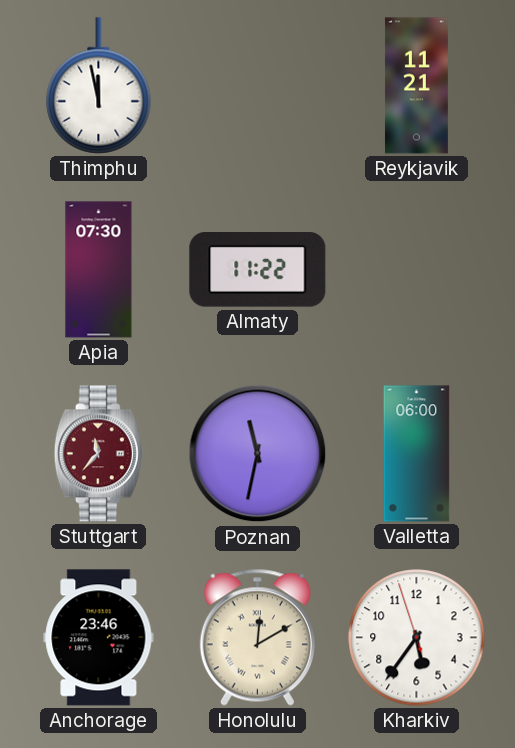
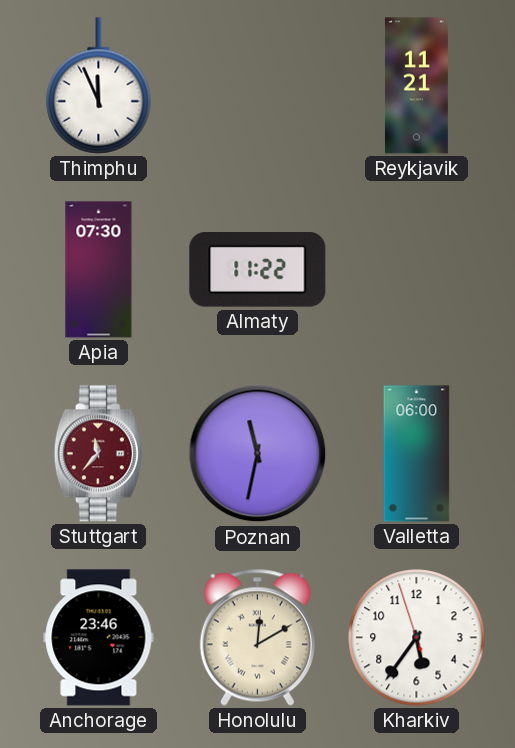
Thimphu: 11:58 -> 11:56
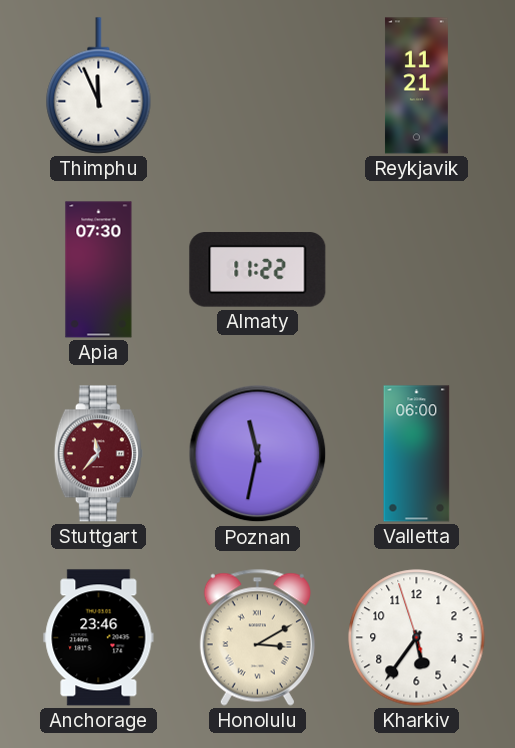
Honolulu: 12:10 -> 3:10
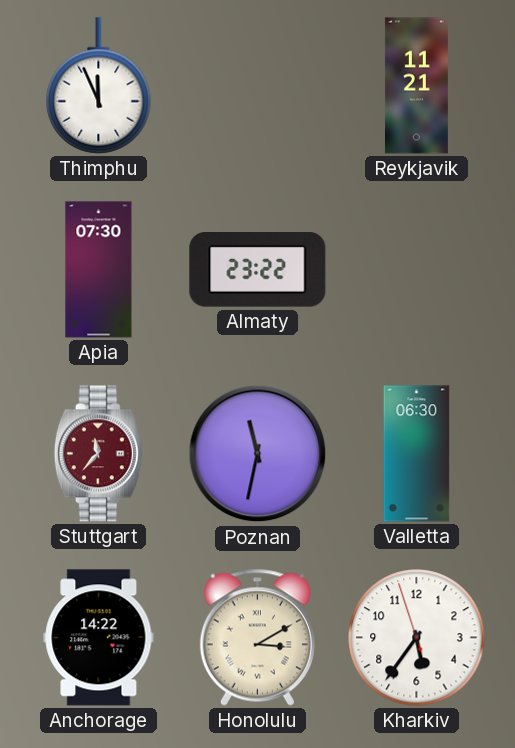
Almaty: 11:22 -> 23:22
Valletta: 06:00 -> 06:30
Anchorage: 23:46 -> 14:22
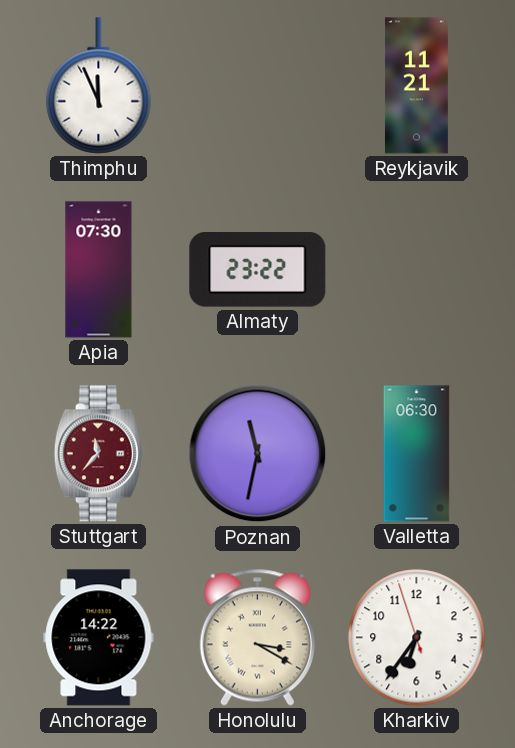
Honolulu: 3:10 -> 3:20
Kharkiv: 5:35 -> 6:35
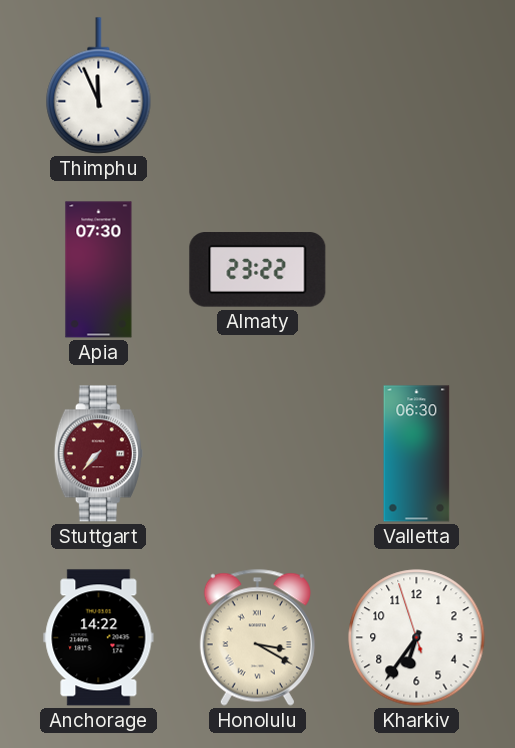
Reykjavik: 11:21 -> none
Stuttgart: 11:37 -> 7:37
Poznan: 11:32 -> none
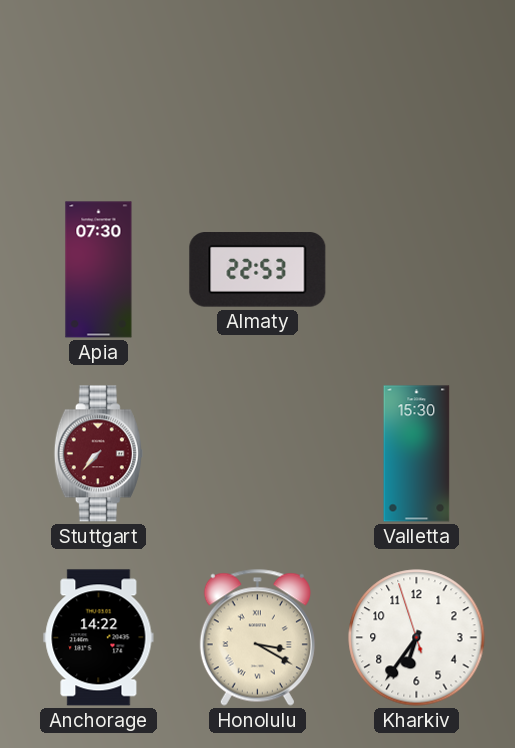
Thimphu: 11:56 -> none
Almaty: 23:22 -> 22:53
Valletta: 06:30 -> 15:30
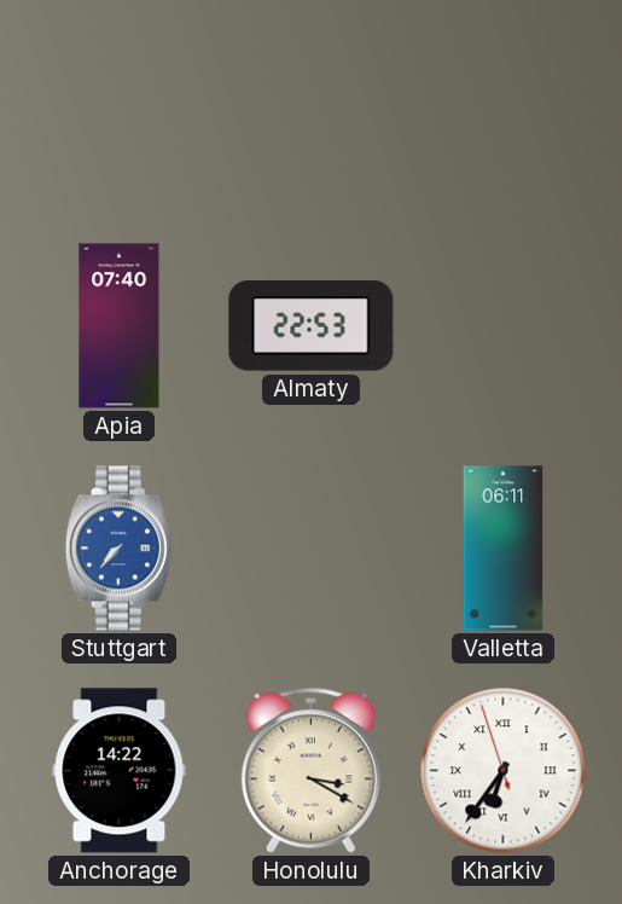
Apia: 07:30 -> 07:40
Stuttgart dial: burgundy -> blue
Valletta: 15:30 -> 06:11
Kharkiv numerals: Arabic -> Roman
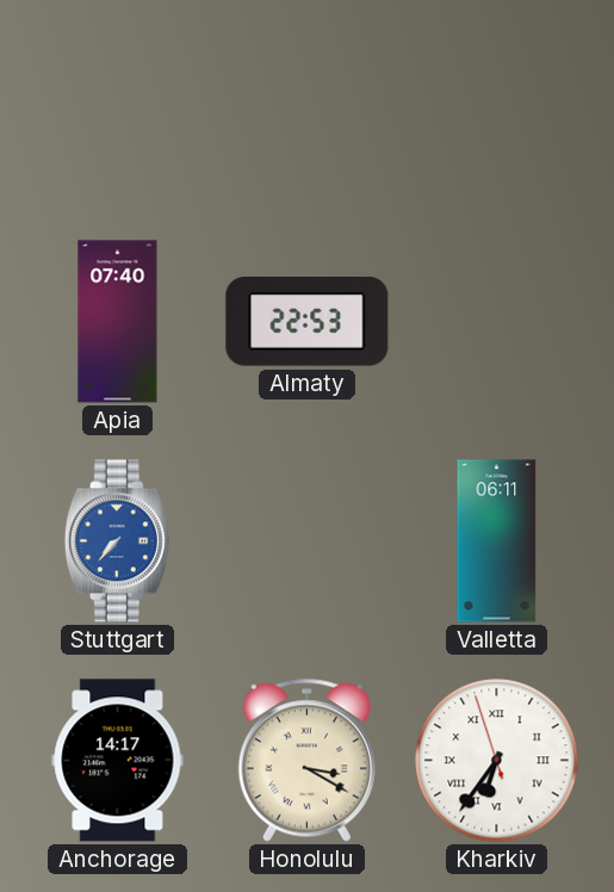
Anchorage: 14:22 -> 14:17
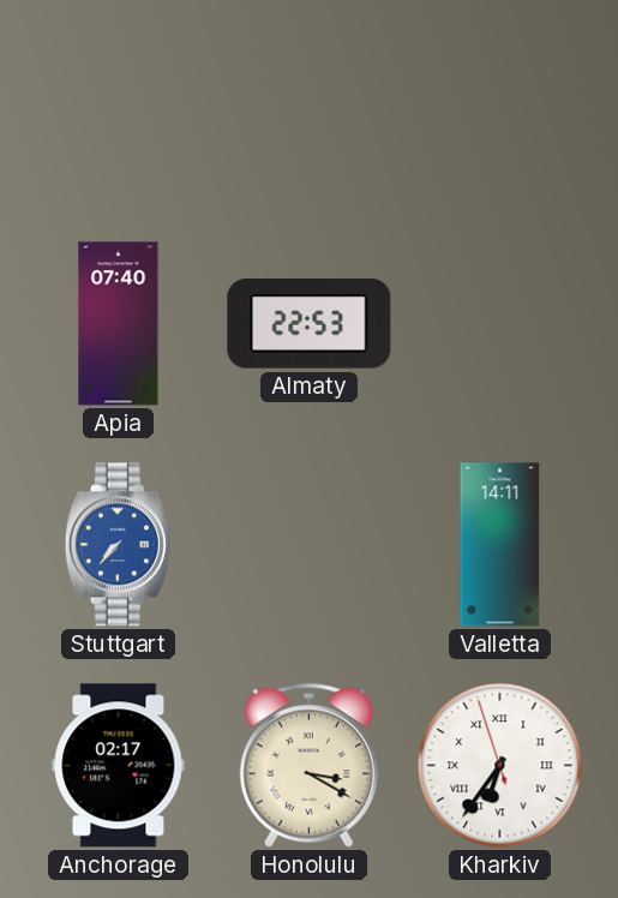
Valletta: 06:11 -> 14:11
Anchorage: 14:17 -> 02:17
